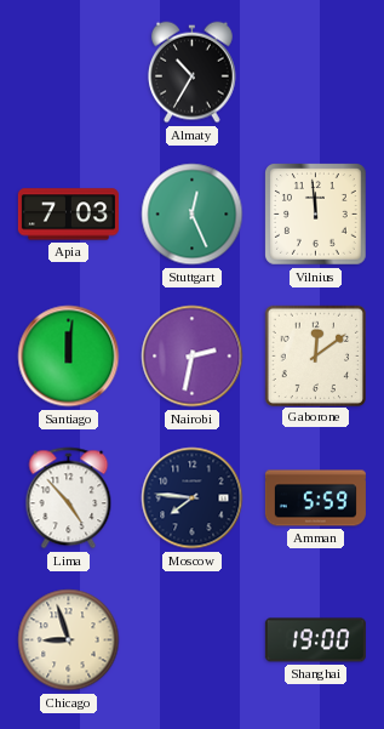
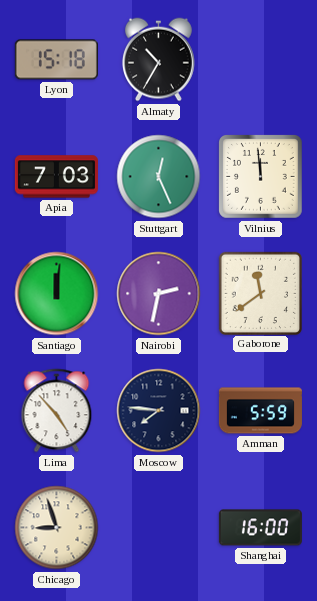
Lyon: none -> 15:18
Gaborone: 12:09 -> 11:39
Shanghai: 19:00 -> 16:00
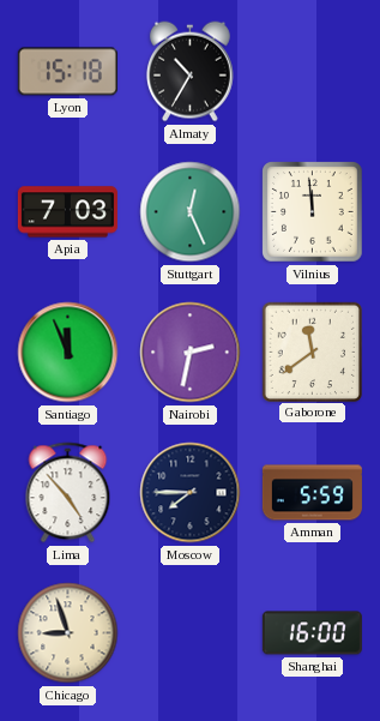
Santiago: 12:01 -> 11:56
Moscow: 7:46 -> 7:45
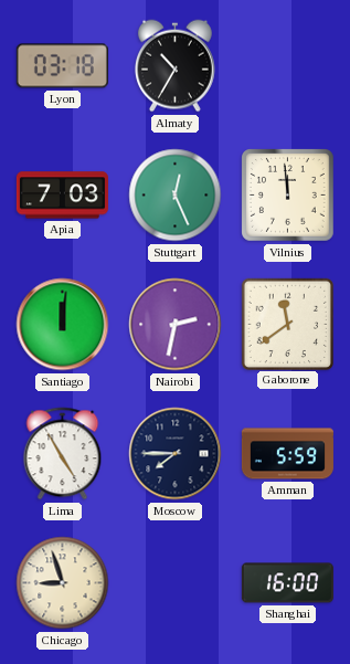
Lyon: 15:18 -> 03:18
Santiago: 11:56 -> 12:01
Lima: 4:53 -> 4:55
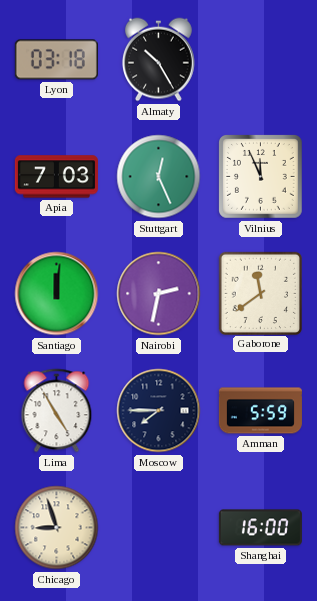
Almaty: 10:35 -> 10:25
Vilnius: 11:59 -> 11:56
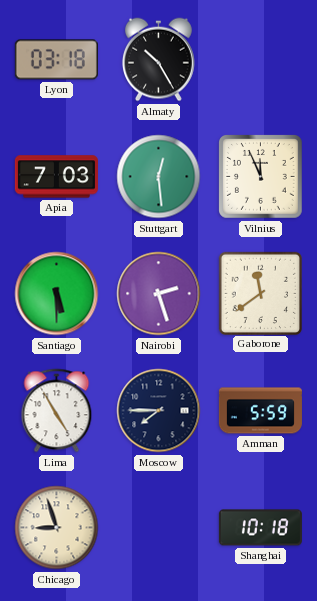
Stuttgart: 12:26 -> 12:29
Santiago: 12:01 -> 5:30
Nairobi: 2:32 -> 2:27
Shanghai: 16:00 -> 10:18
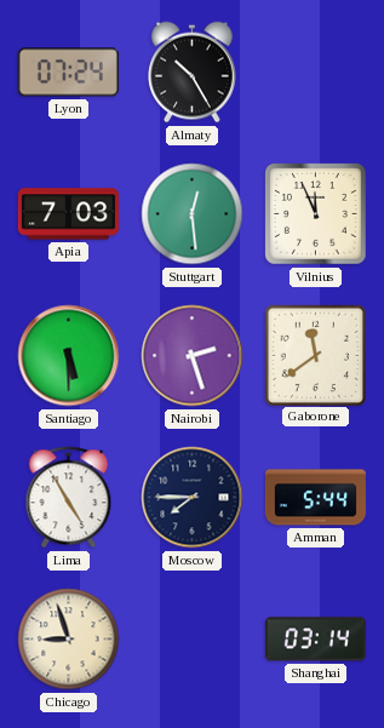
Lyon: 03:18 -> 07:24
Amman: 5:59 -> 5:44
Shanghai: 10:18 -> 03:14
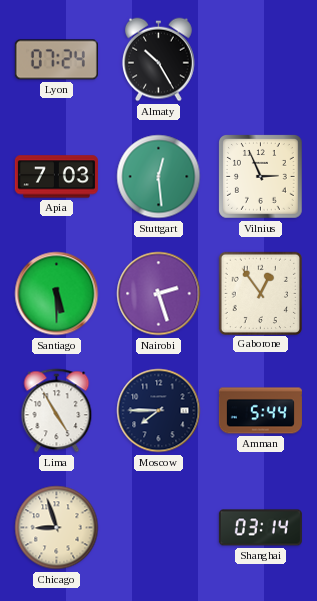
Vilnius: 11:56 -> 2:56
Gaborone: 11:39 -> 12:54
